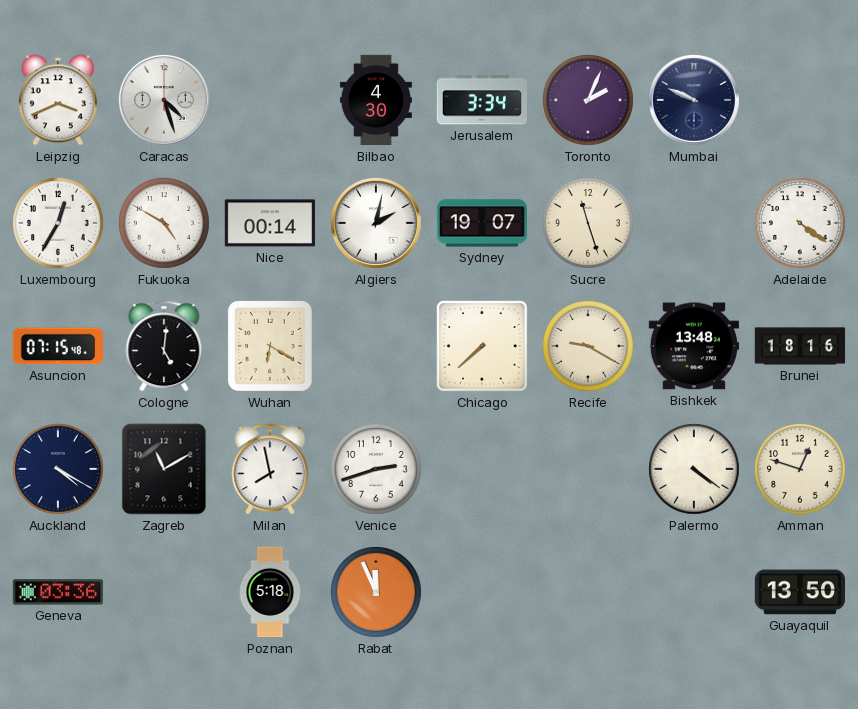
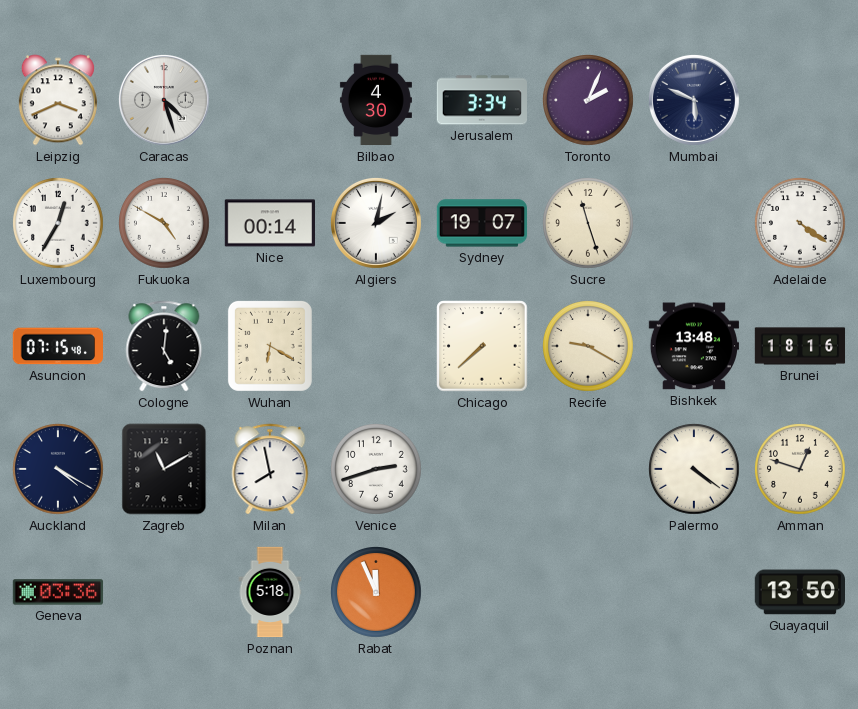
Mumbai: 9:49 -> 5:49
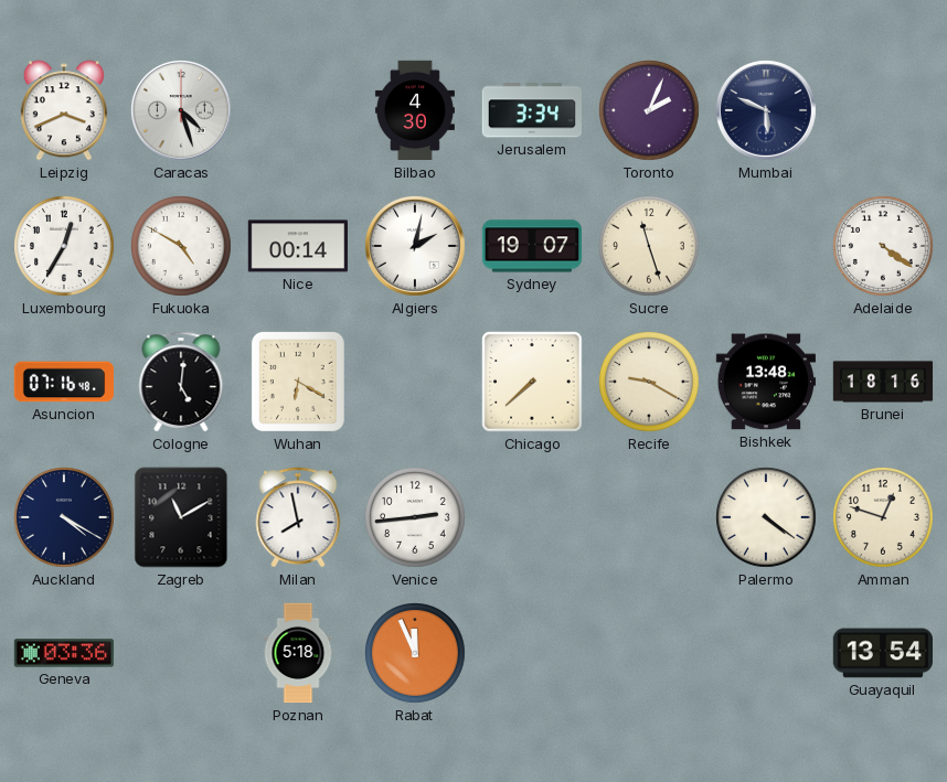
Asuncion: 07:15 -> 07:16
Venice: 2:42 -> 2:44
Guayaquil: 13:50 -> 13:54
